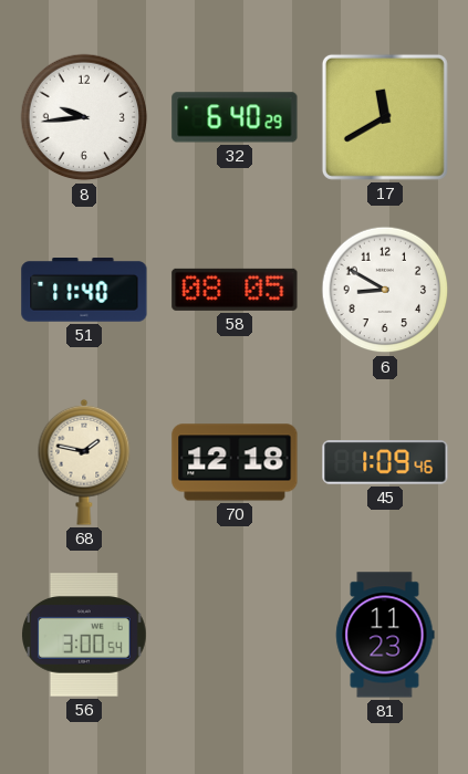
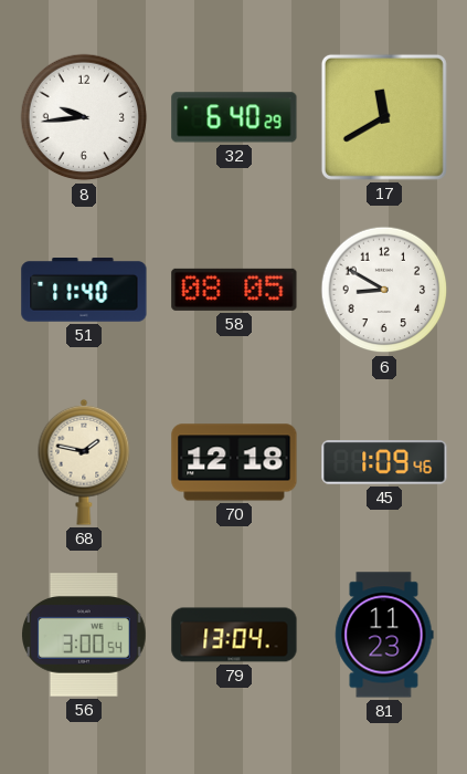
79: none -> 13:04
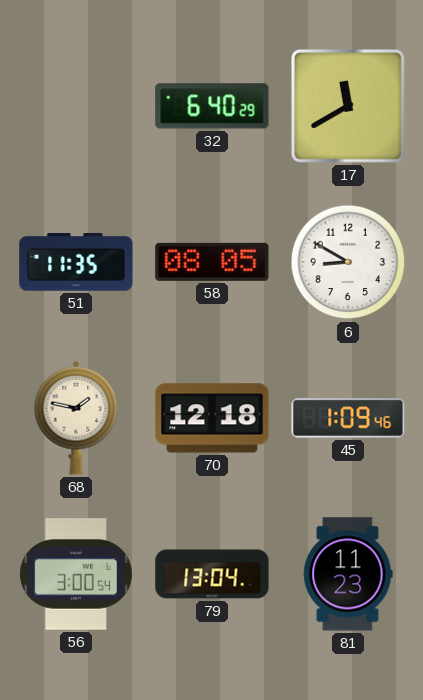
8: 9:44 -> none
51: 11:40 -> 11:35
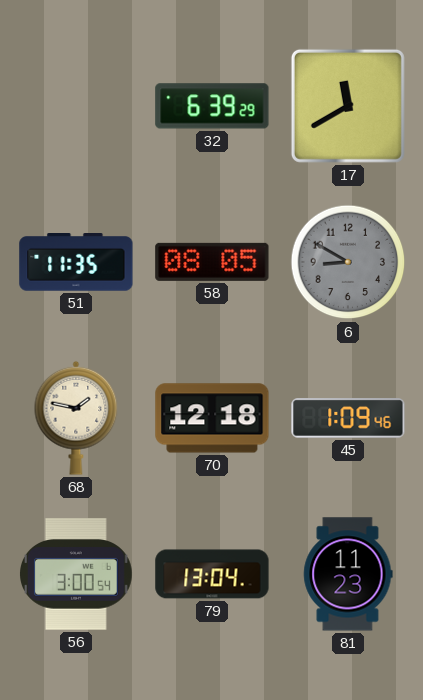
32: 6:40 -> 6:39
6 dial: white -> grey
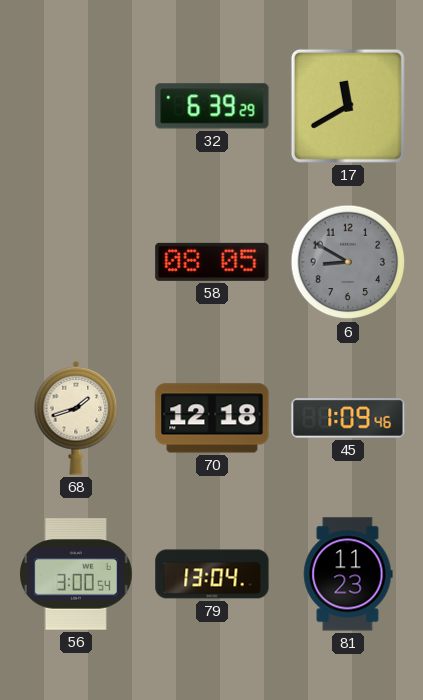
51: 11:35 -> none
68: 1:47 -> 1:42
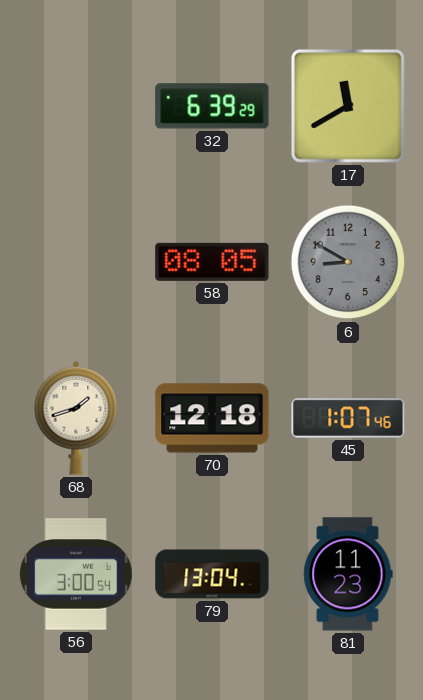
45: 1:09 -> 1:07
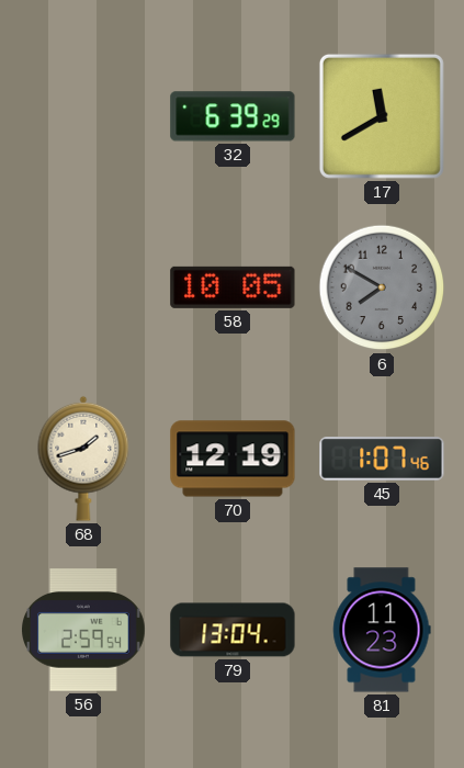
58: 08:05 -> 10:05
6: 8:50 -> 7:50
70: 12:18 -> 12:19
56: 3:00 -> 2:59
